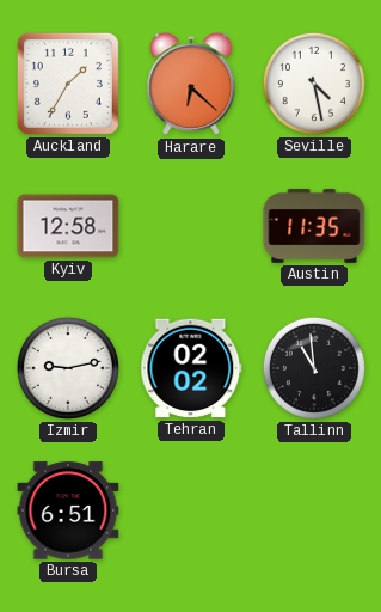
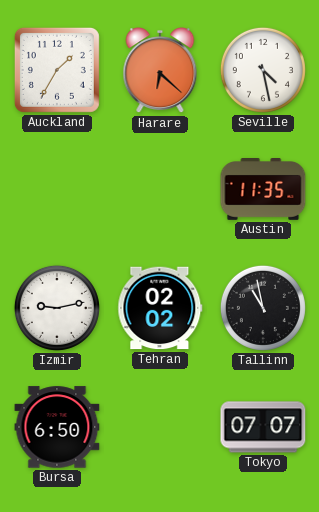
Kyiv: 12:58 -> none
Tallinn: 10:59 -> 10:58
Bursa: 6:51 -> 6:50
Tokyo: none -> 07:07
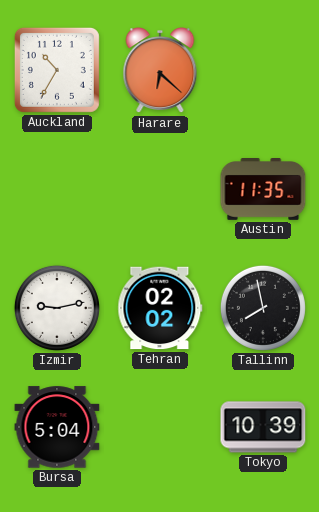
Auckland: 1:35 -> 10:35
Seville: 4:28 -> none
Tallinn: 10:58 -> 7:58
Bursa: 6:50 -> 5:04
Tokyo: 07:07 -> 10:39
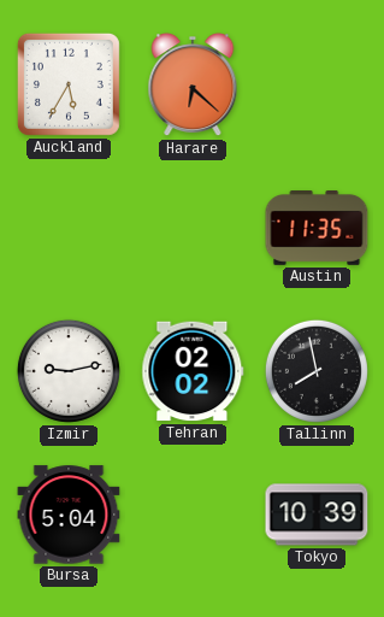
Auckland: 10:35 -> 5:35
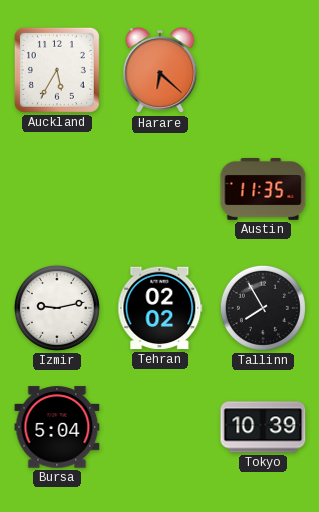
Tallinn: 7:58 -> 7:55
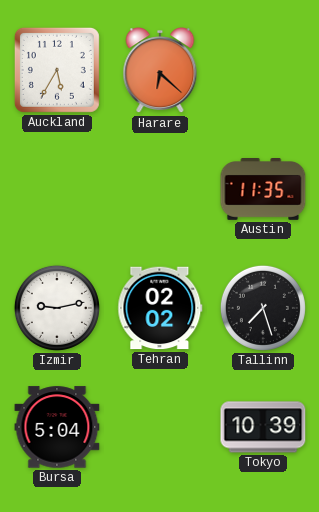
Tallinn: 7:55 -> 7:27
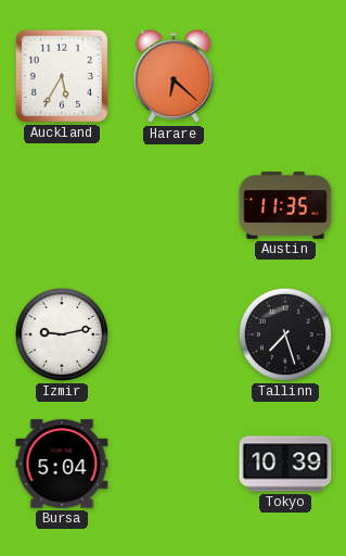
Tehran: 02:02 -> none
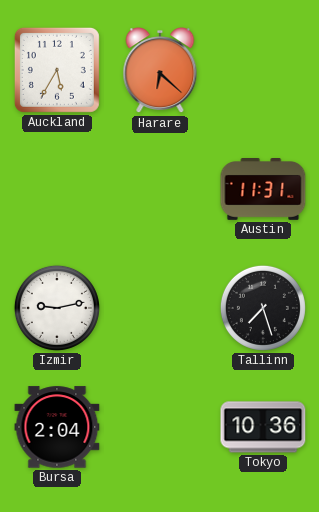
Austin: 11:35 -> 11:31
Bursa: 5:04 -> 2:04
Tokyo: 10:39 -> 10:36
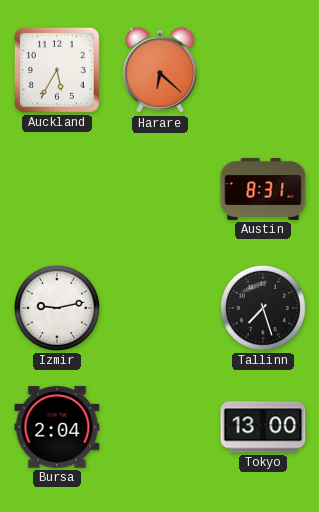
Austin: 11:31 -> 8:31
Tokyo: 10:36 -> 13:00
